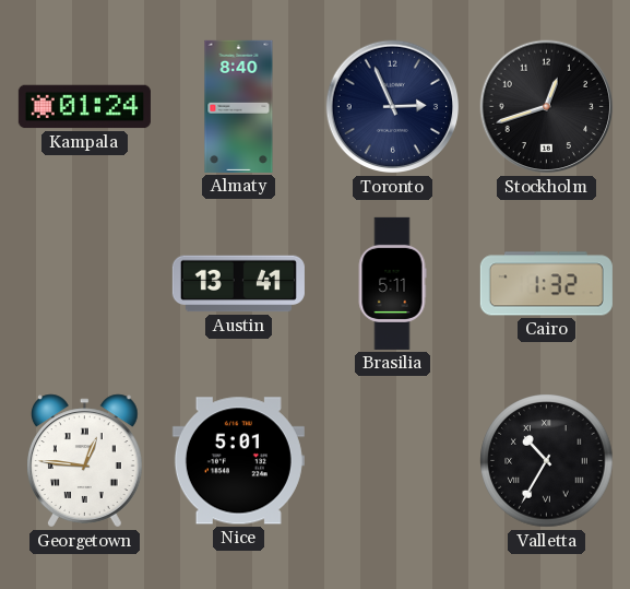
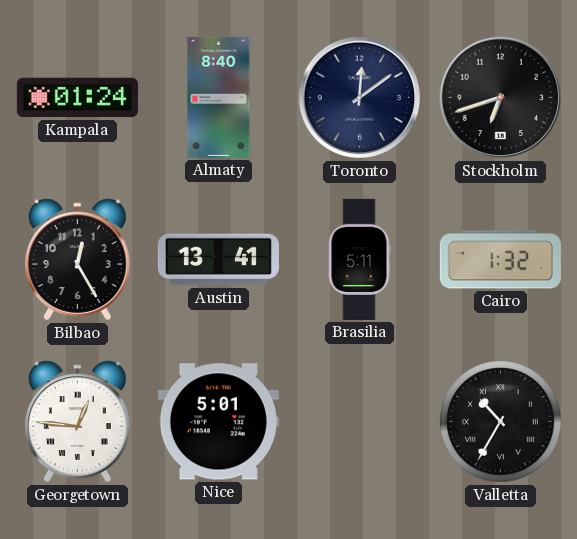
Toronto: 2:56 -> 12:09
Stockholm: 12:42 -> 6:42
Bilbao: none -> 12:25
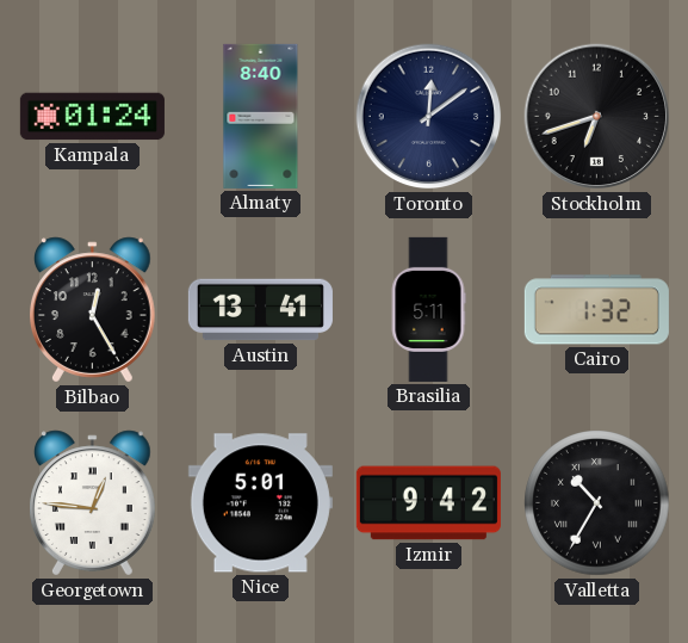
Izmir: none -> 9:42
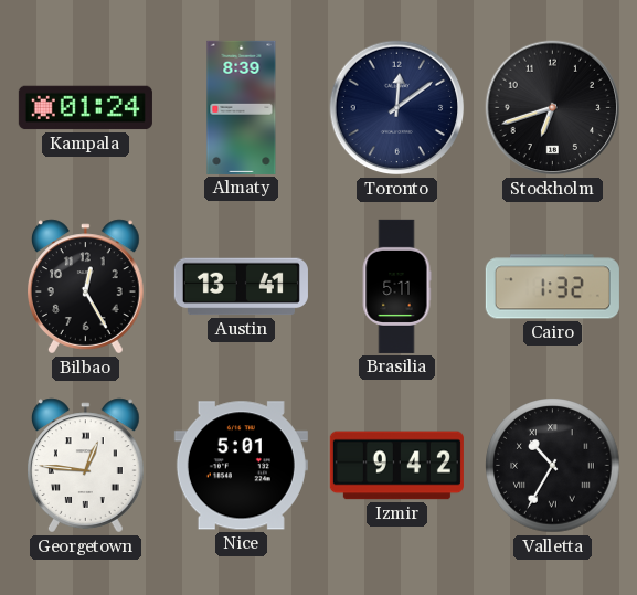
Almaty: 8:40 -> 8:39
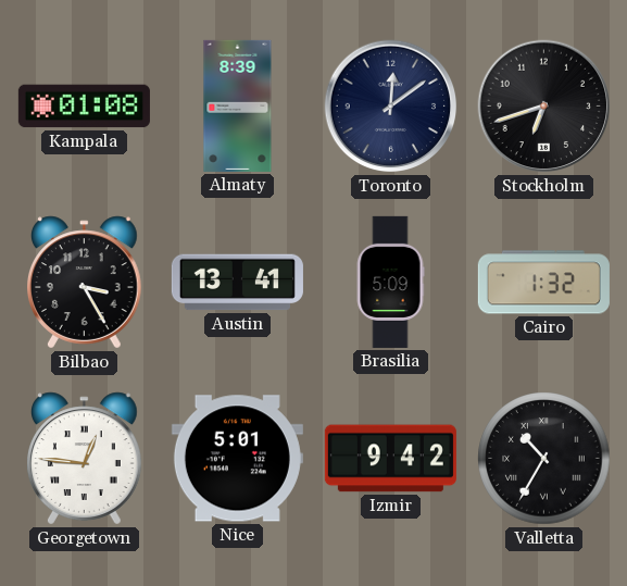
Kampala: 01:24 -> 01:08
Bilbao: 12:25 -> 3:25
Brasilia: 5:11 -> 5:09
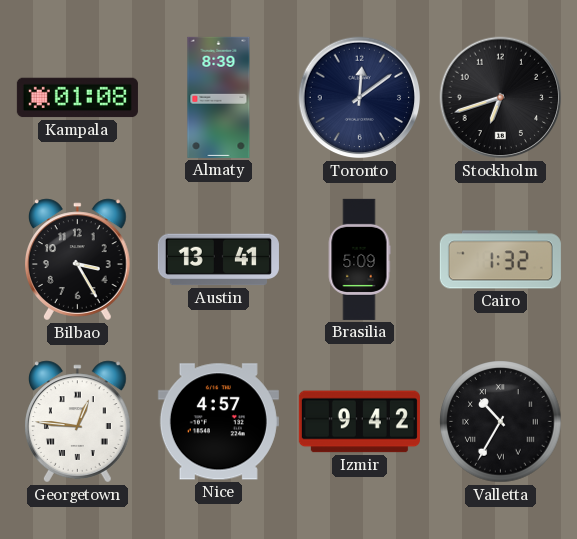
Nice: 5:01 -> 4:57
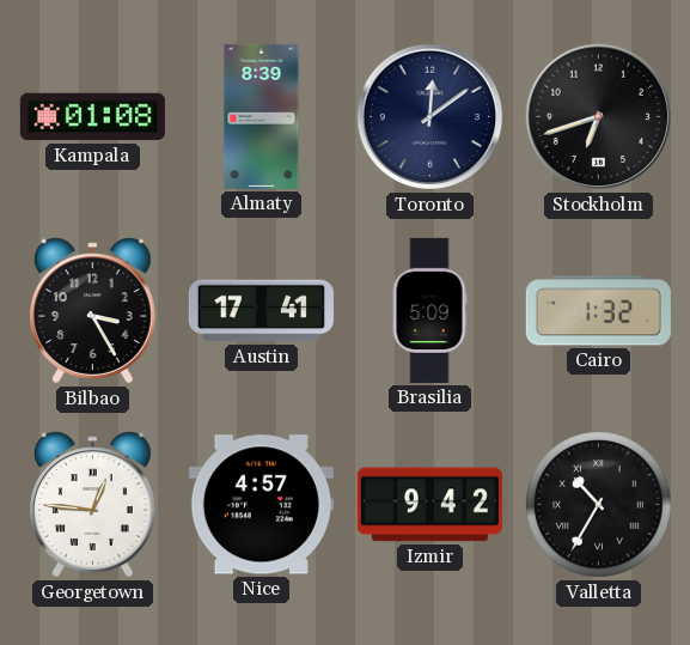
Austin: 13:41 -> 17:41
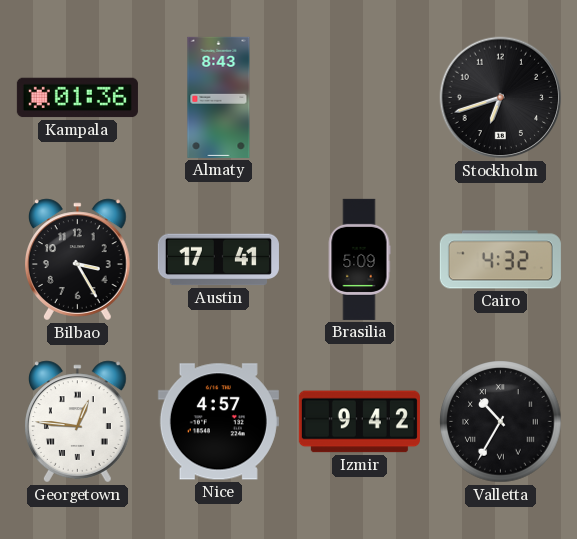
Kampala: 01:08 -> 01:36
Almaty: 8:39 -> 8:43
Toronto: 12:09 -> none
Cairo: 1:32 -> 4:32
